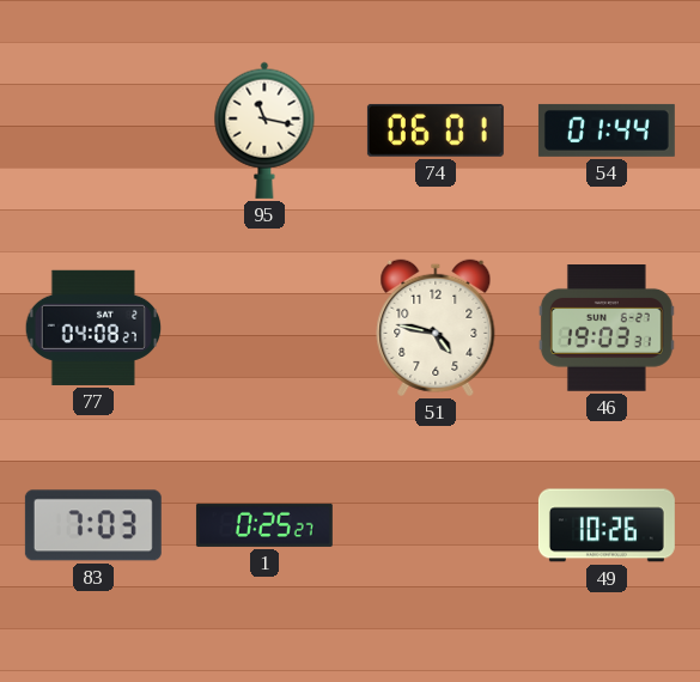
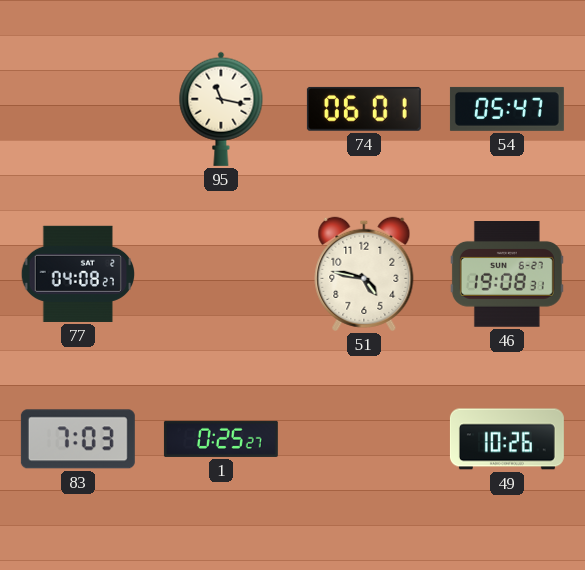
54: 01:44 -> 05:47
46: 19:03 -> 19:08
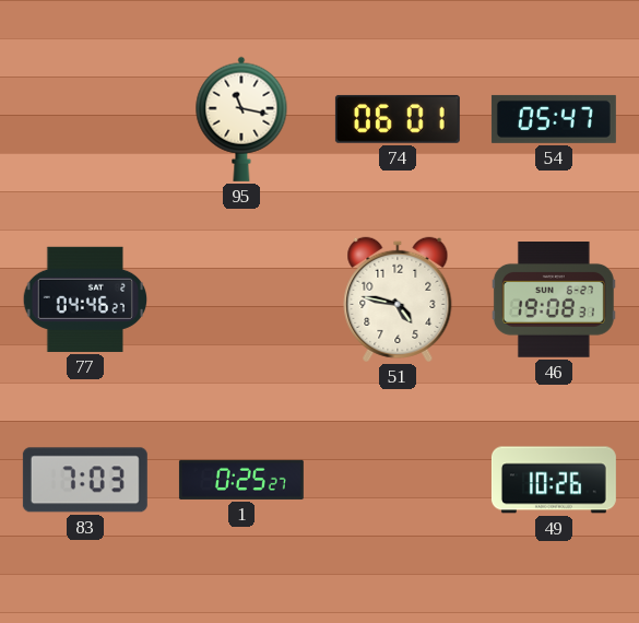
77: 04:08 -> 04:46
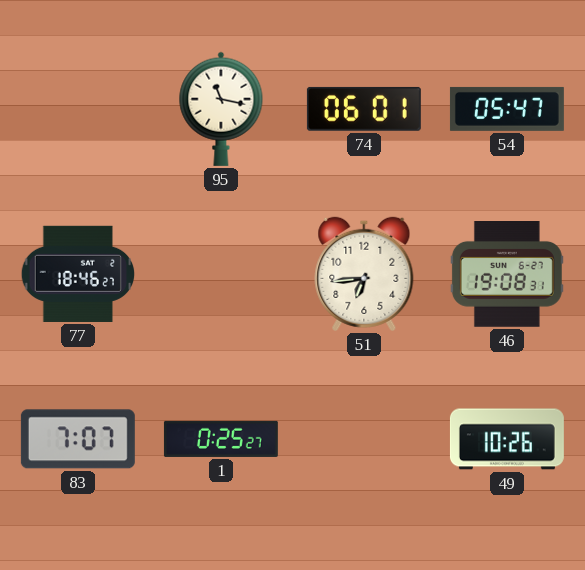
77: 04:46 -> 18:46
51: 4:47 -> 6:44
83: 7:03 -> 7:07
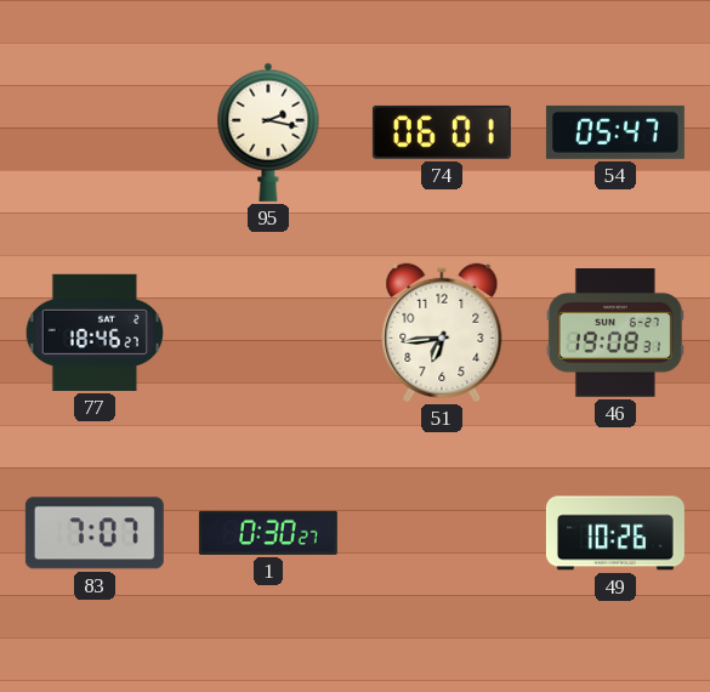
95: 11:17 -> 2:17
1: 0:25 -> 0:30
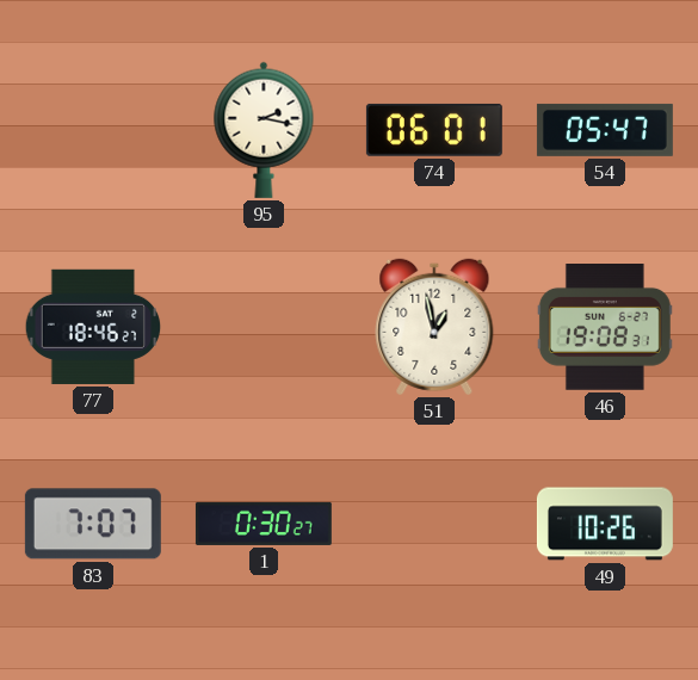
51: 6:44 -> 12:58
